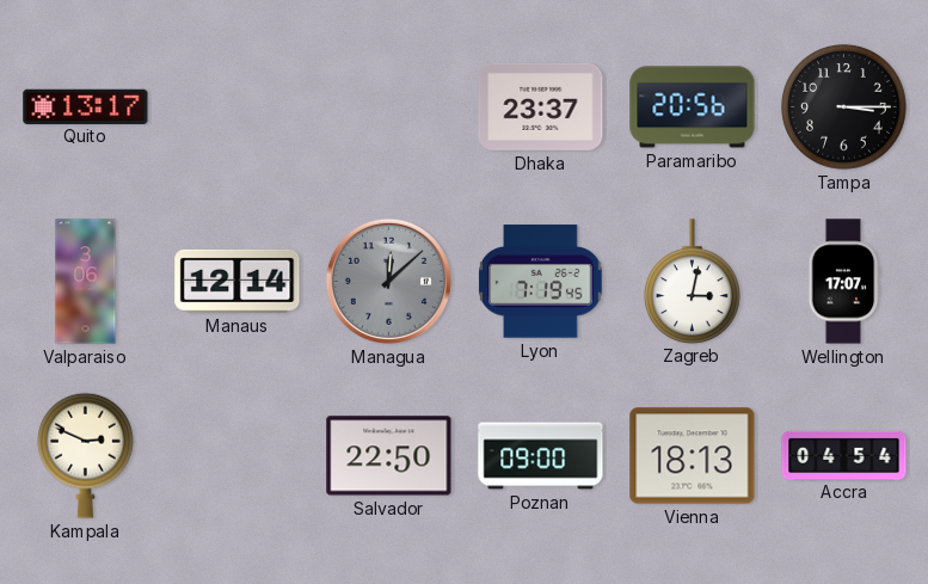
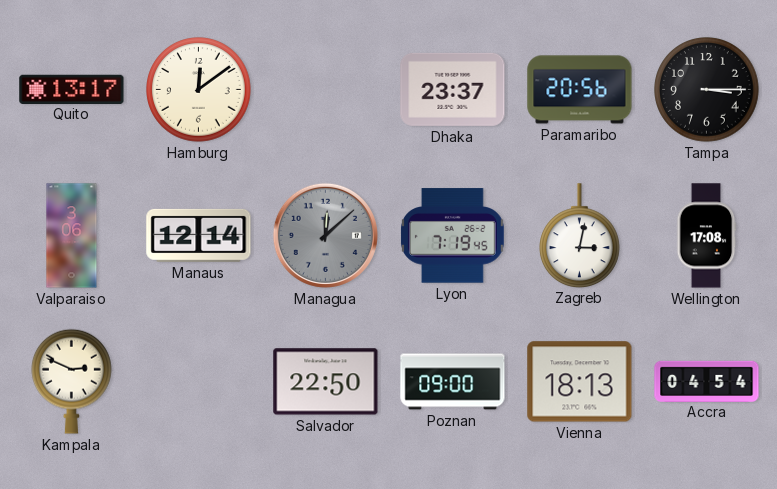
Hamburg: none -> 12:09
Wellington: 17:07 -> 17:08
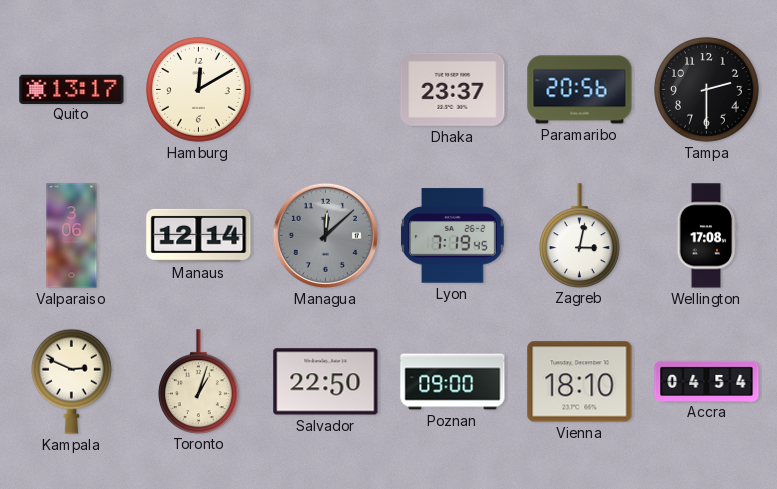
Hamburg: 12:09 -> 12:10
Tampa: 3:15 -> 2:30
Toronto: none -> 1:03
Vienna: 18:13 -> 18:10
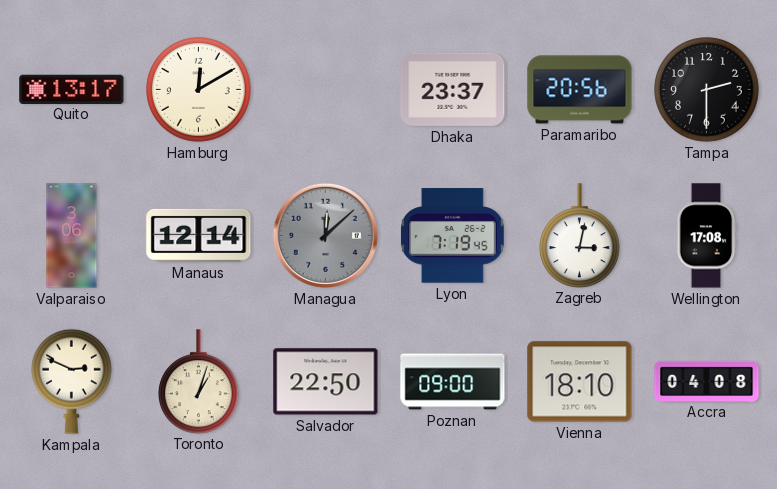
Accra: 04:54 -> 04:08
